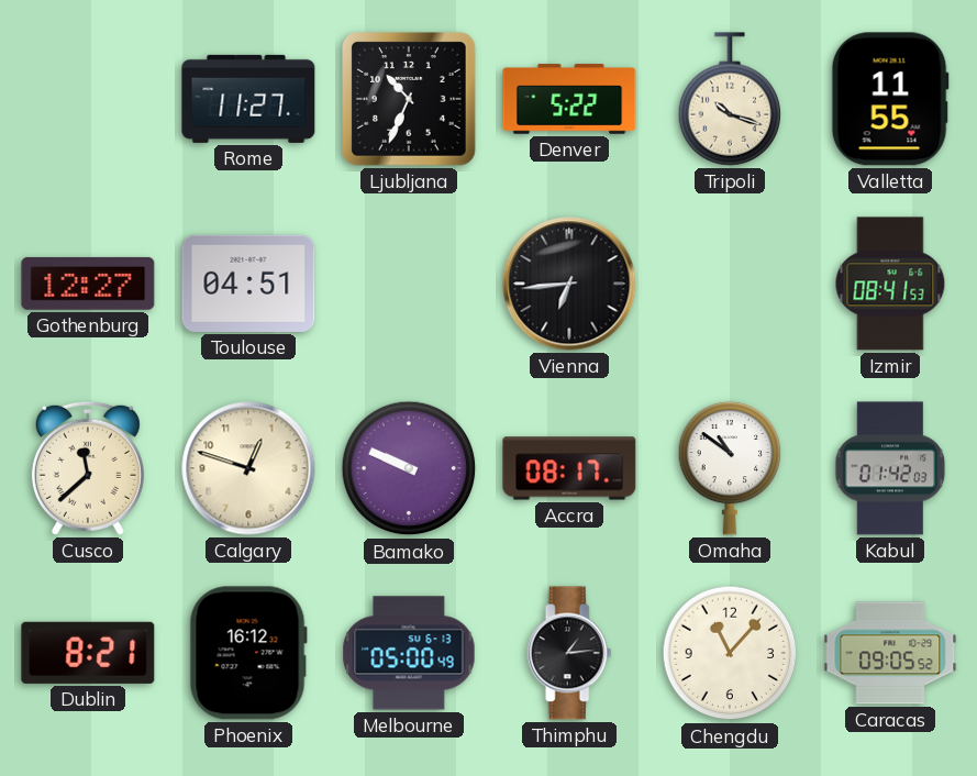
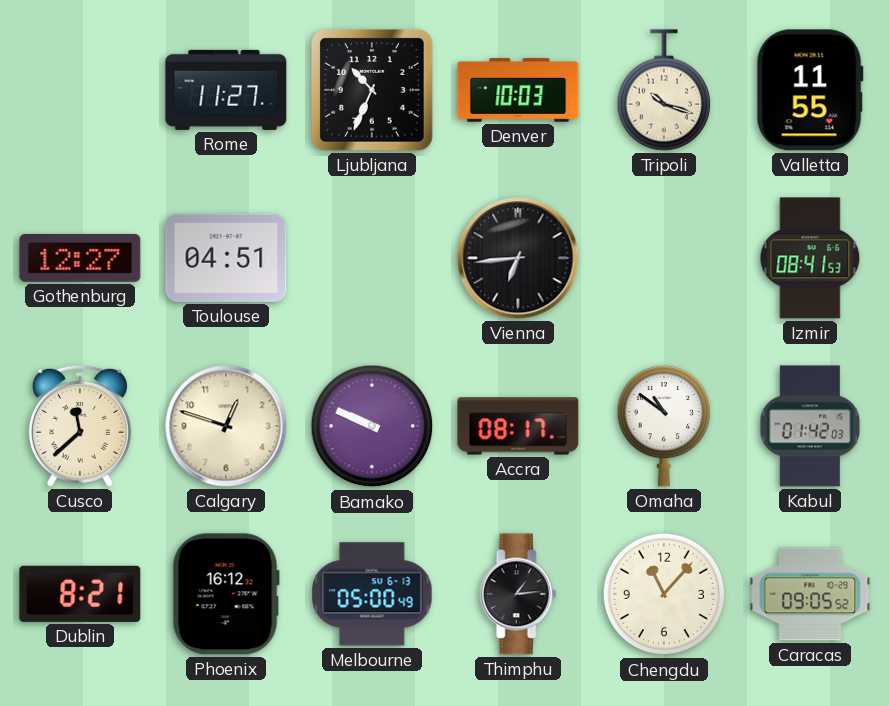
Denver: 5:22 -> 10:03
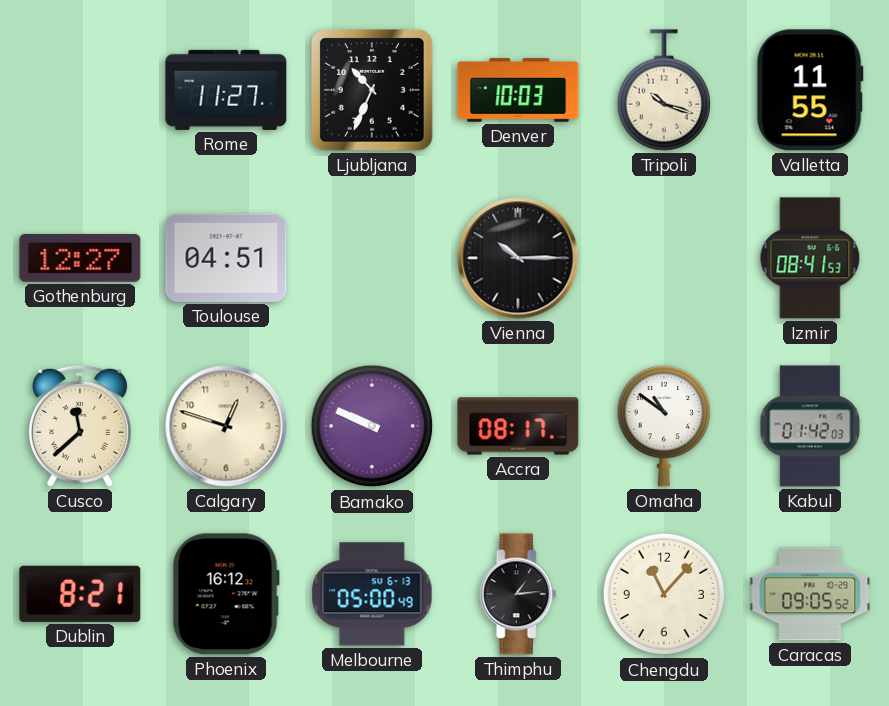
Vienna: 6:44 -> 10:15
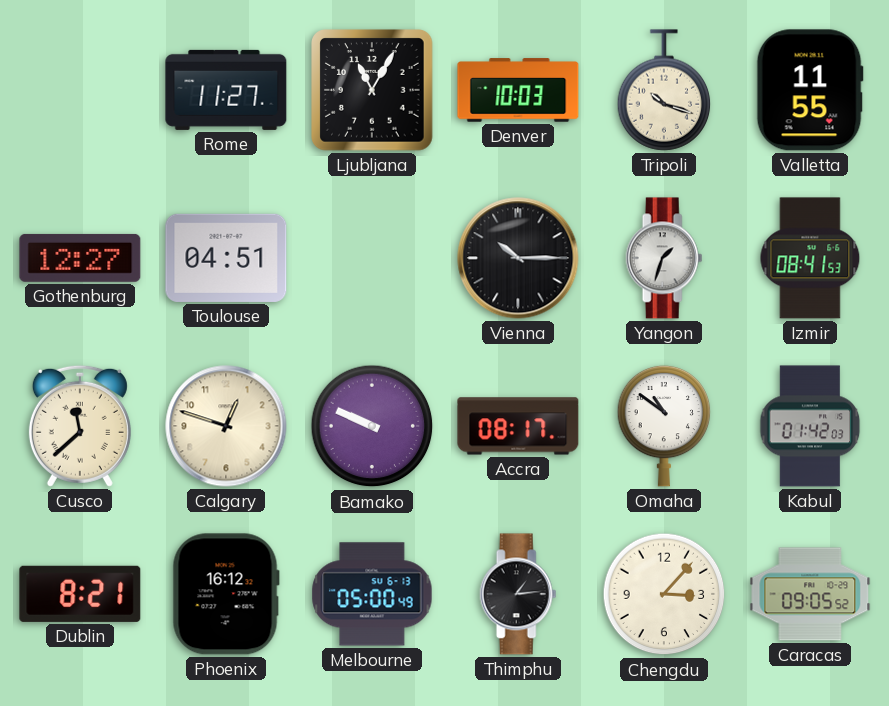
Ljubljana: 10:34 -> 11:05
Yangon: none -> 1:33
Chengdu: 11:07 -> 3:07
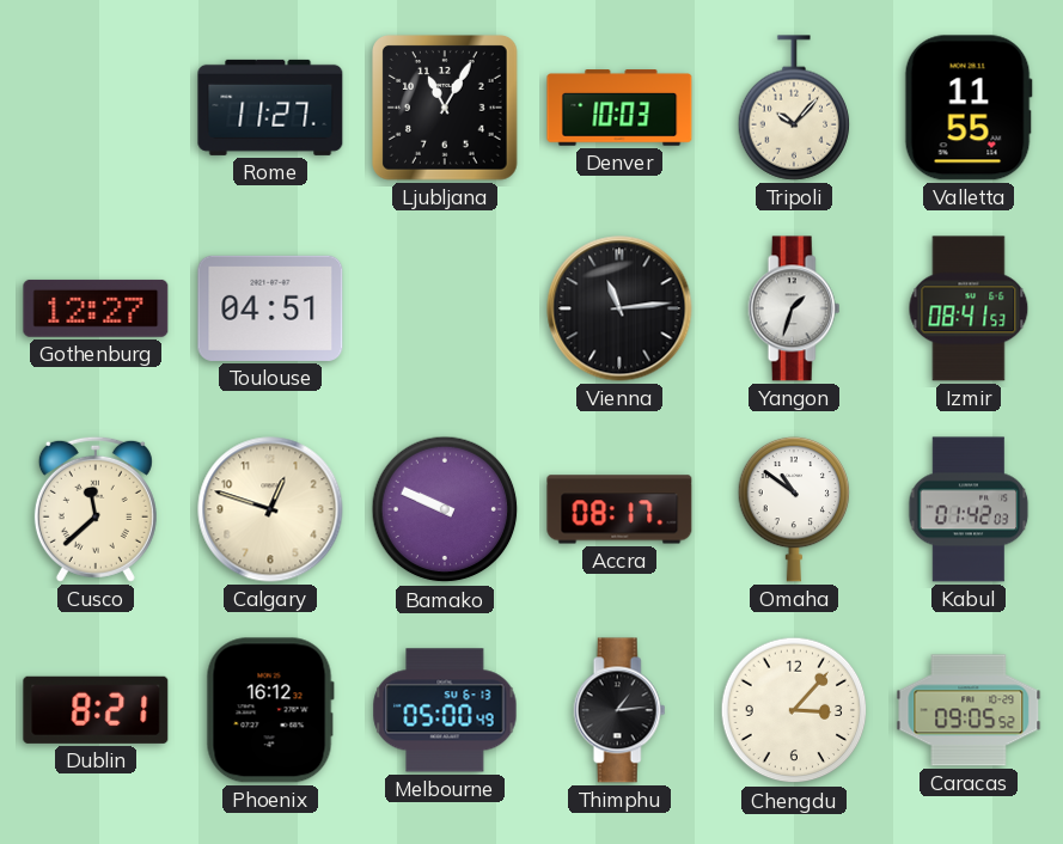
Tripoli: 10:18 -> 10:07
Vienna: 10:15 -> 11:14
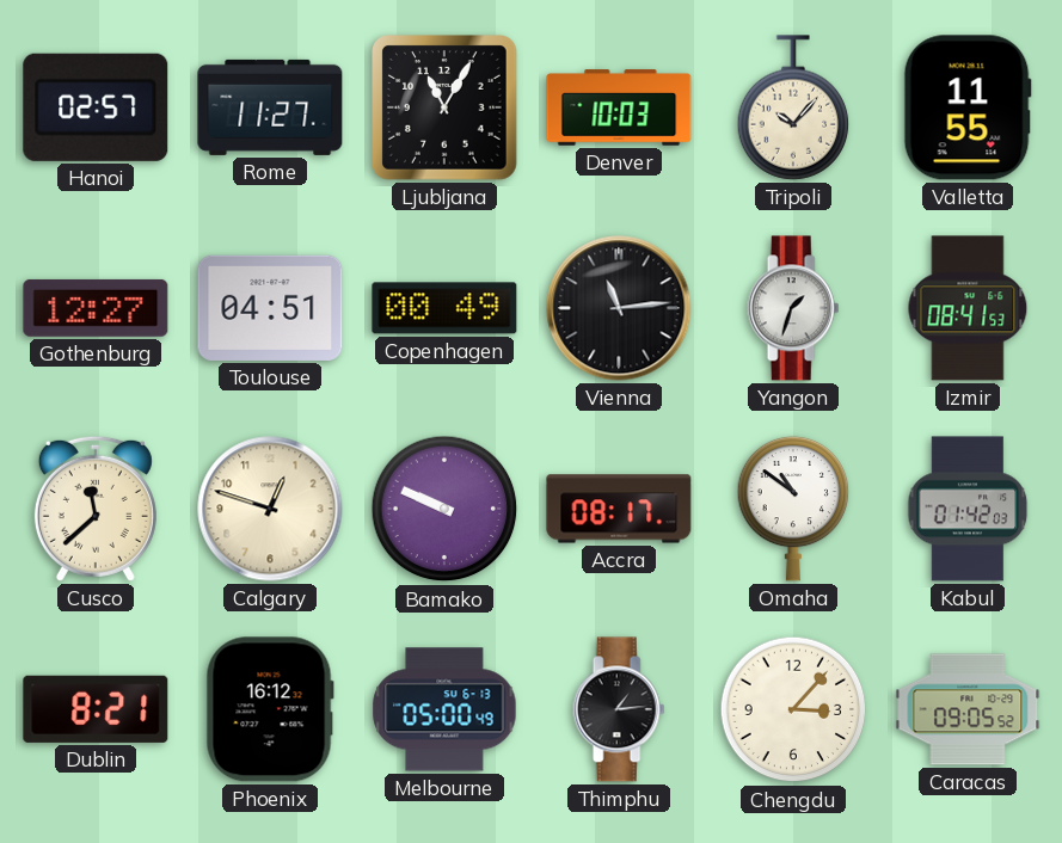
Hanoi: none -> 02:57
Copenhagen: none -> 00:49
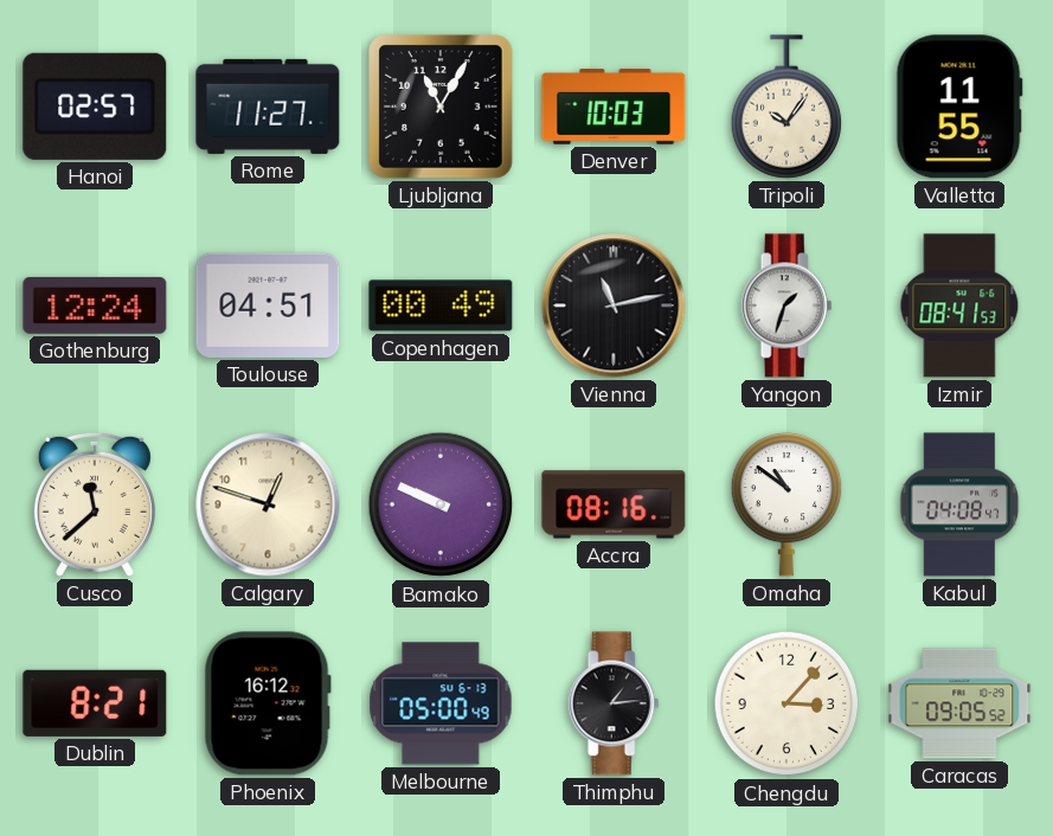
Tripoli: 10:07 -> 10:06
Gothenburg: 12:27 -> 12:24
Vienna: 11:14 -> 11:13
Accra: 08:17 -> 08:16
Kabul: 01:42 -> 04:08
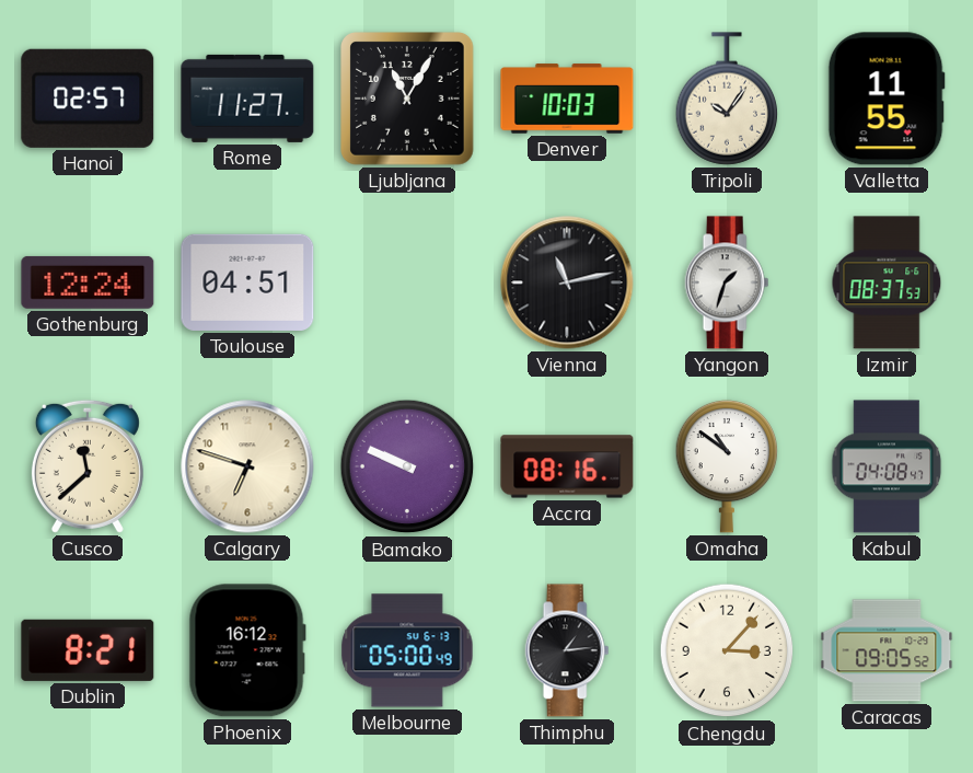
Copenhagen: 00:49 -> none
Izmir: 08:41 -> 08:37
Calgary: 12:48 -> 6:48
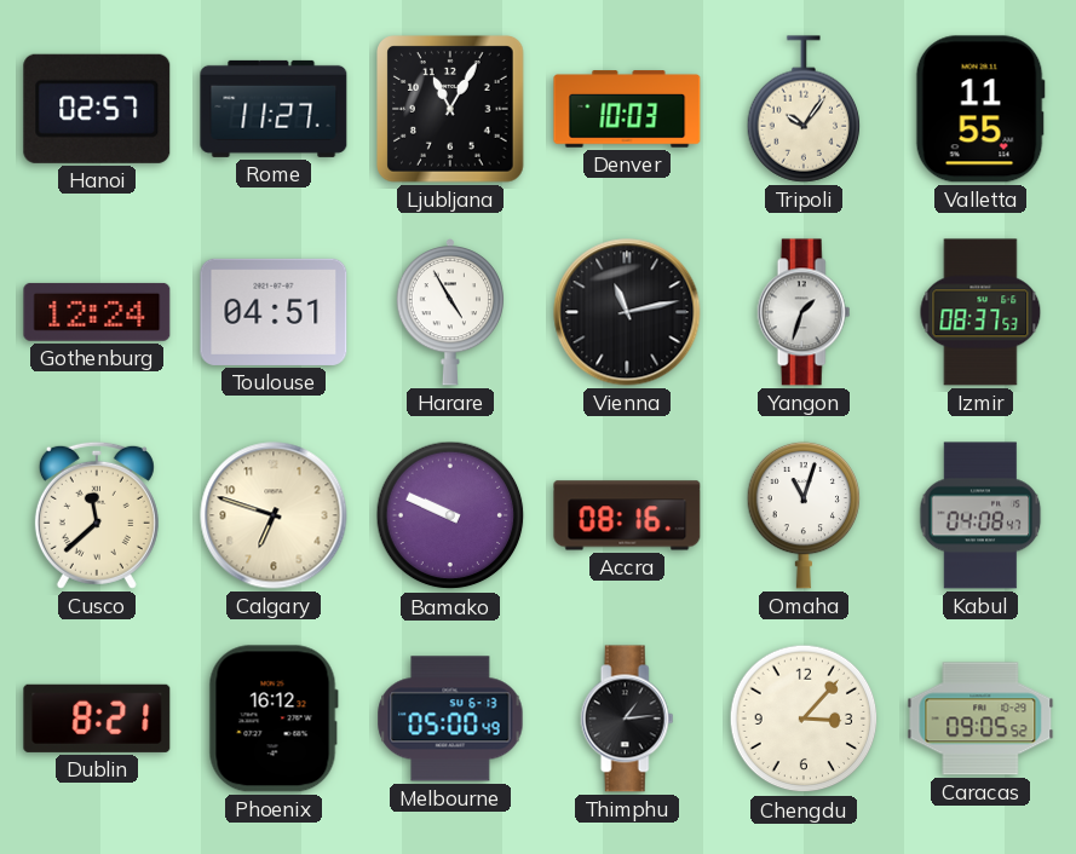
Harare: none -> 4:55
Omaha: 10:51 -> 11:03
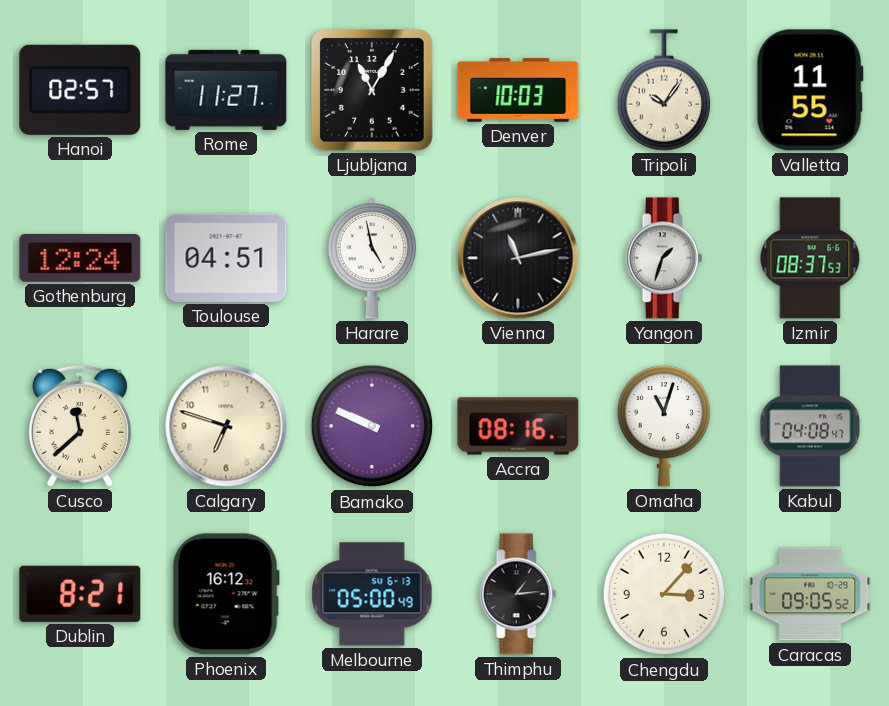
Harare: 4:55 -> 4:58
